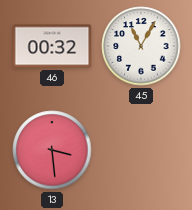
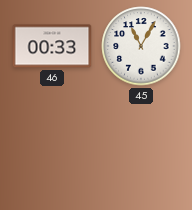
46: 00:32 -> 00:33
13: 3:29 -> none
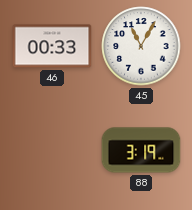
88: none -> 3:19
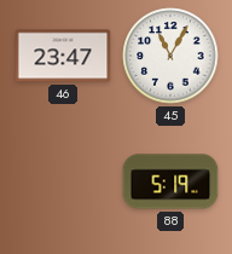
46: 00:33 -> 23:47
88: 3:19 -> 5:19
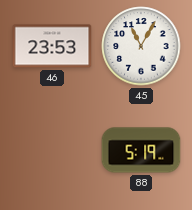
46: 23:47 -> 23:53
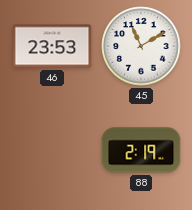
45: 11:05 -> 11:10
88: 5:19 -> 2:19
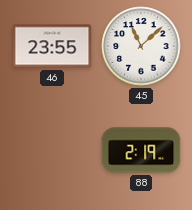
46: 23:53 -> 23:55
45: 11:10 -> 11:08
